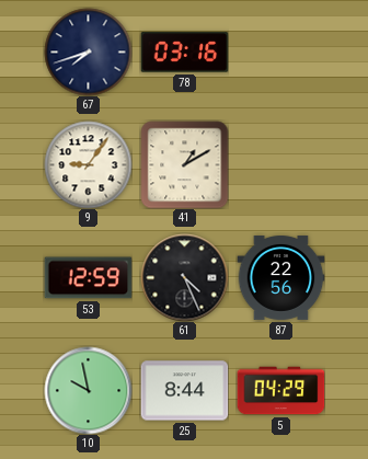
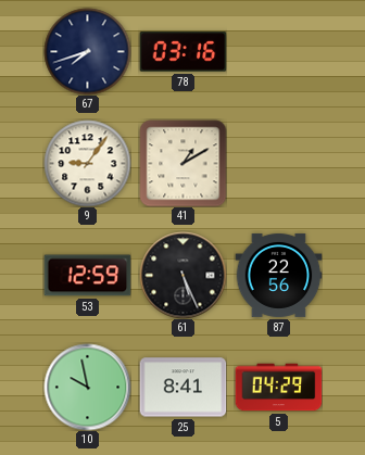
61: 4:26 -> 5:26
25: 8:44 -> 8:41
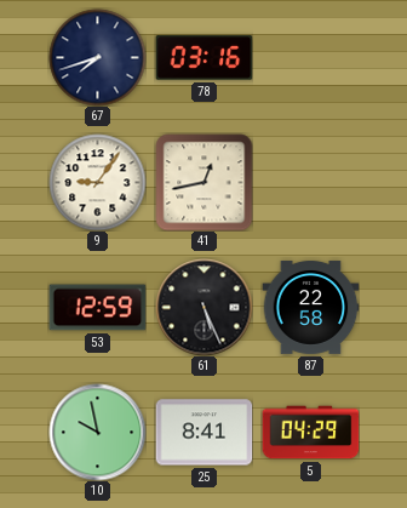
41: 1:10 -> 12:43
87: 22:56 -> 22:58
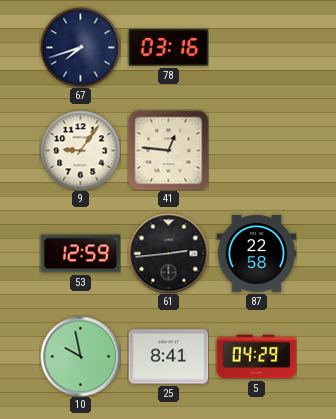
41: 12:43 -> 12:46
61: 5:26 -> 2:44
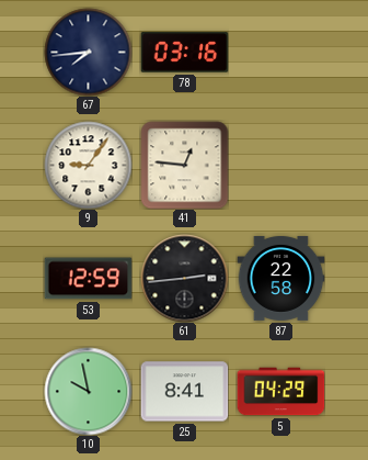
67: 7:42 -> 7:44
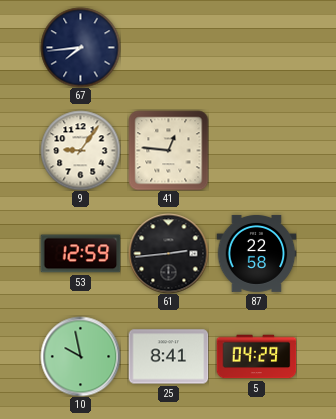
78: 03:16 -> none
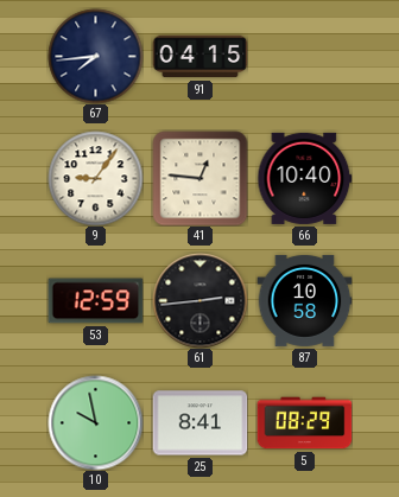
91: none -> 04:15
66: none -> 10:40
87: 22:58 -> 10:58
5: 04:29 -> 08:29
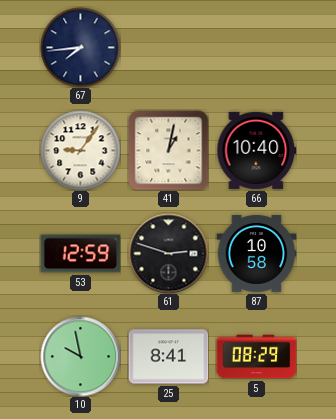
91: 04:15 -> none
41: 12:46 -> 1:02
61: 2:44 -> 2:48
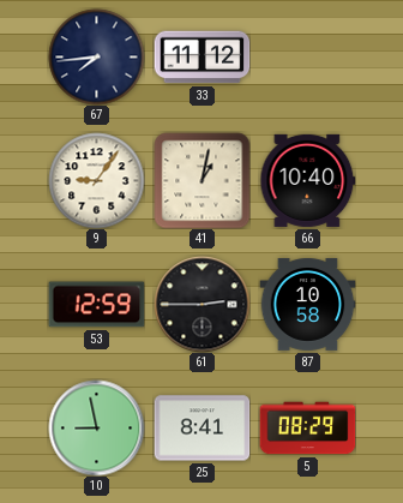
33: none -> 11:12
61: 2:48 -> 2:45
10: 9:58 -> 8:58
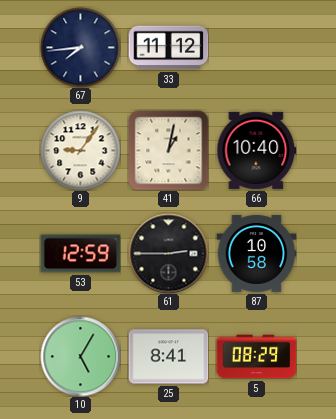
10: 8:58 -> 5:05
